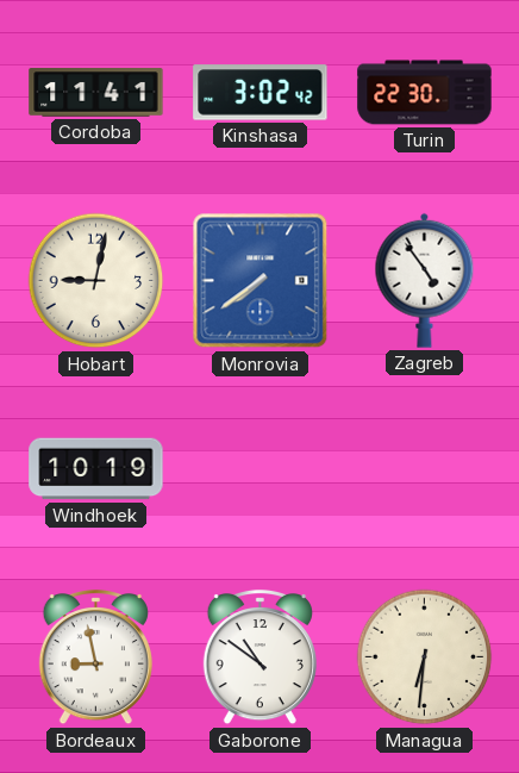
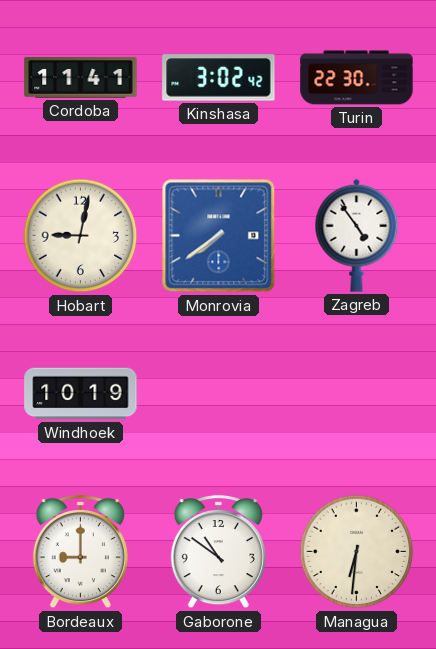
Bordeaux: 8:58 -> 9:00
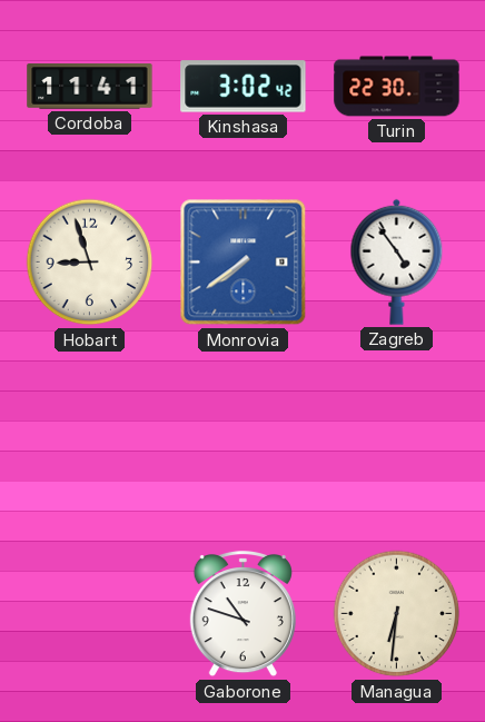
Hobart: 9:02 -> 8:57
Windhoek: 10:19 -> none
Bordeaux: 9:00 -> none
Gaborone: 10:51 -> 10:48
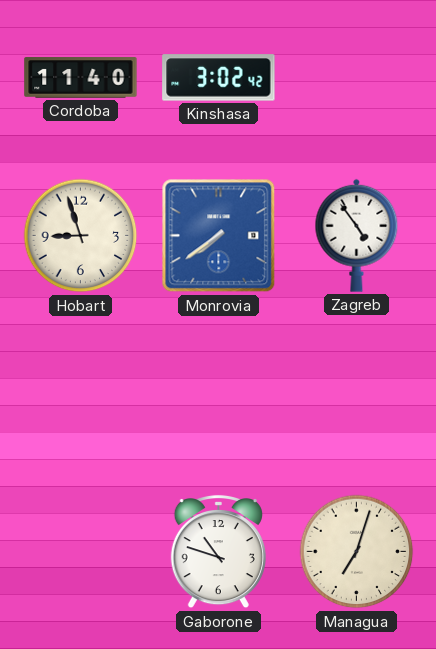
Cordoba: 11:41 -> 11:40
Turin: 22:30 -> none
Managua: 6:31 -> 7:03
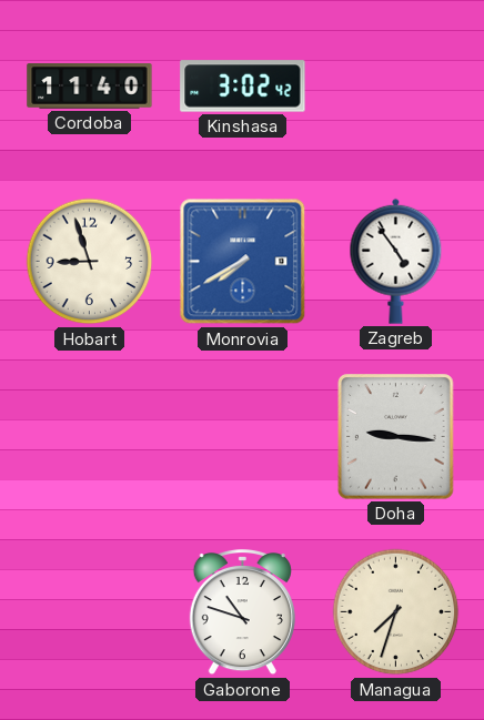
Monrovia: 7:39 -> 7:40
Doha: none -> 9:16
Managua: 7:03 -> 7:33
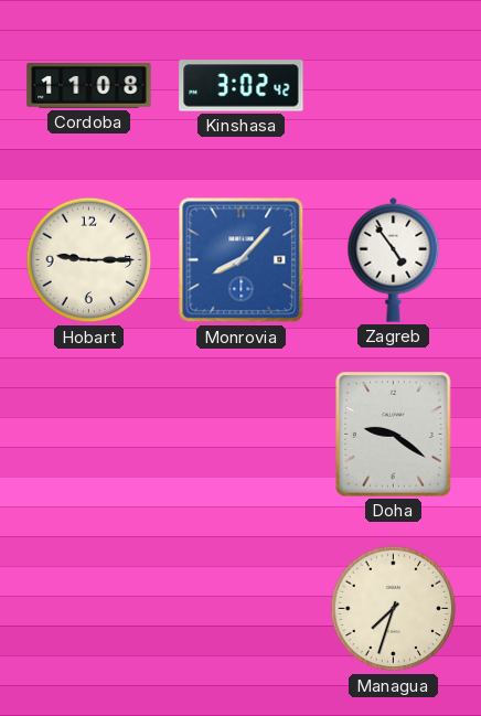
Cordoba: 11:40 -> 11:08
Hobart: 8:57 -> 9:15
Monrovia: 7:40 -> 8:07
Doha: 9:16 -> 9:21
Gaborone: 10:48 -> none
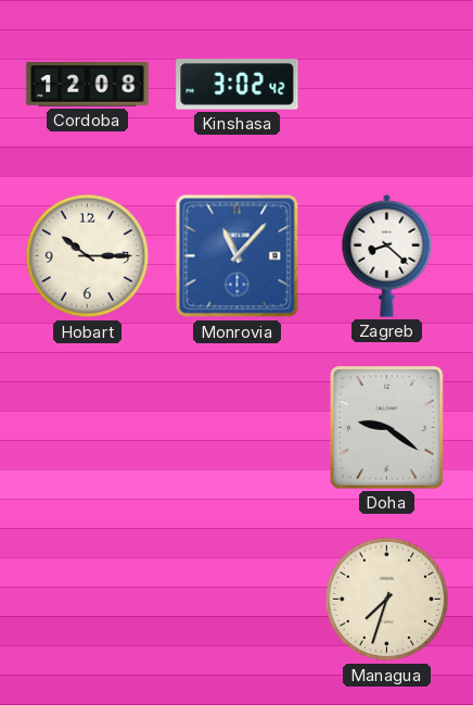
Cordoba: 11:08 -> 12:08
Hobart: 9:15 -> 10:15
Monrovia: 8:07 -> 11:07
Zagreb: 4:54 -> 8:22
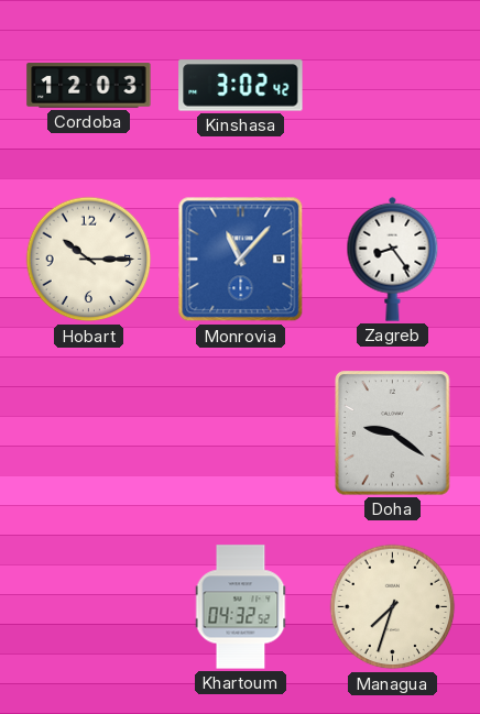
Cordoba: 12:08 -> 12:03
Zagreb: 8:22 -> 8:24
Khartoum: none -> 04:32
